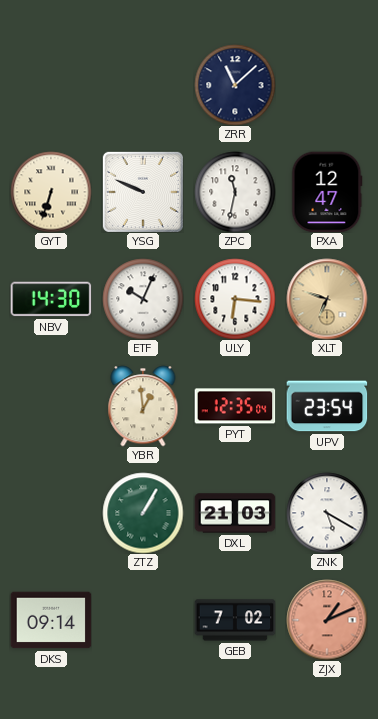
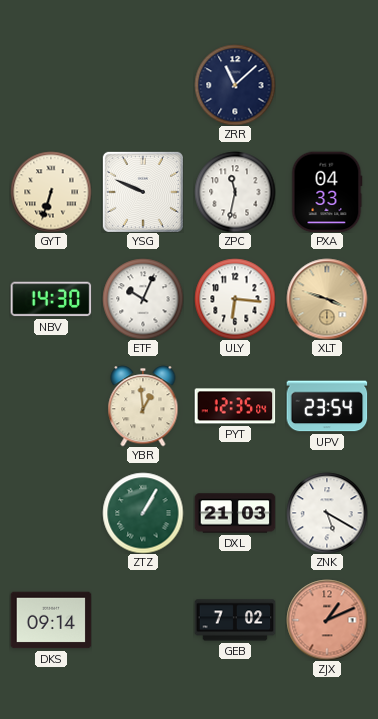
PXA: 12:47 -> 04:33
XLT: 6:48 -> 3:48
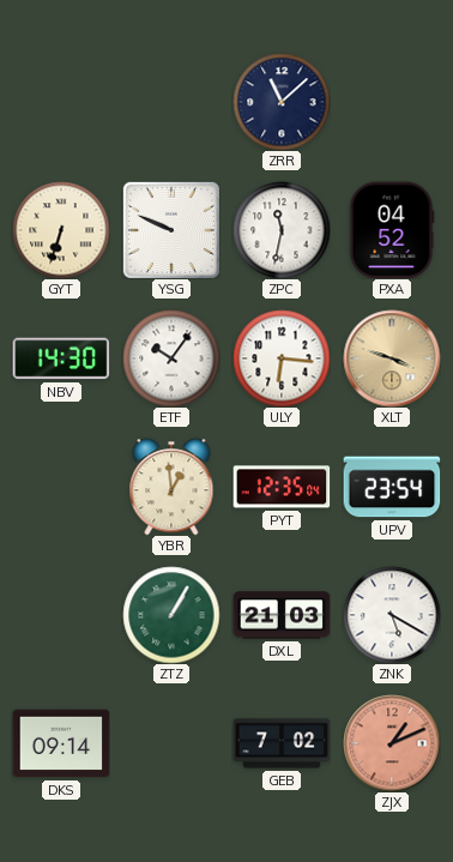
PXA: 04:33 -> 04:52
ETF: 10:04 -> 10:06
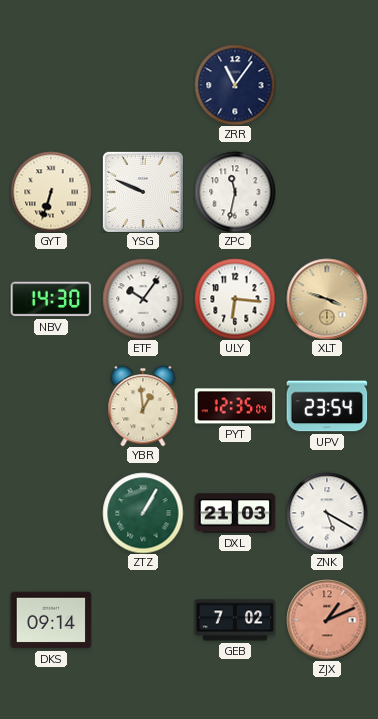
ZRR: 11:08 -> 11:06
PXA: 04:52 -> none
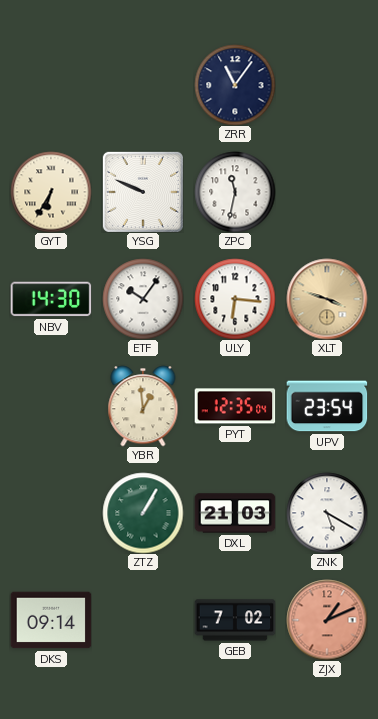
GYT: 6:33 -> 6:35
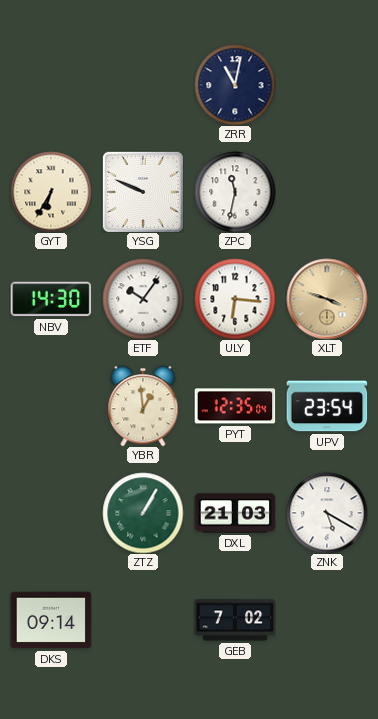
ZRR: 11:06 -> 11:02
ZJX: 1:11 -> none
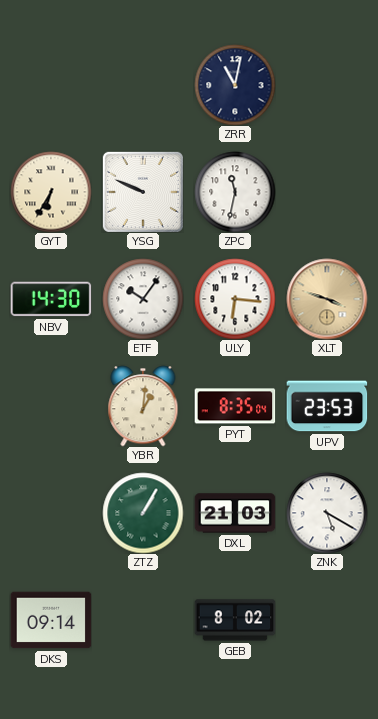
YBR: 12:59 -> 1:01
PYT: 12:35 -> 8:35
UPV: 23:54 -> 23:53
GEB: 7:02 -> 8:02
